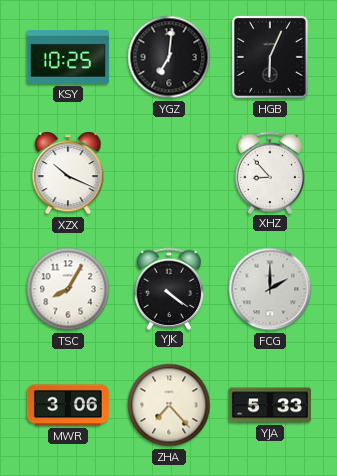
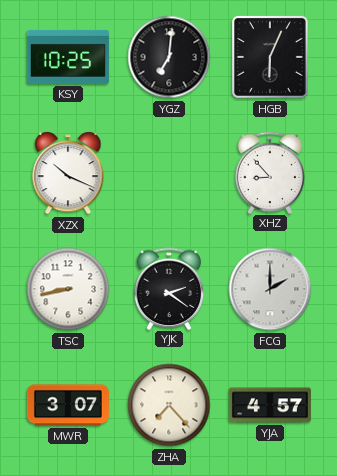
TSC: 8:05 -> 8:43
YJK: 4:21 -> 2:21
MWR: 3:06 -> 3:07
YJA: 5:33 -> 4:57
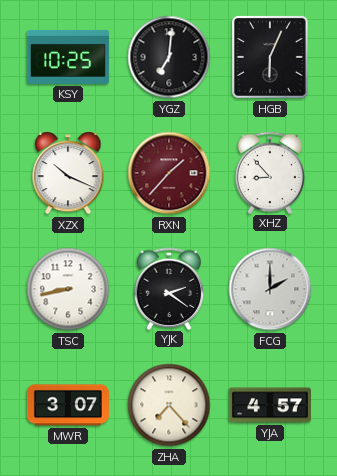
RXN: none -> 1:37
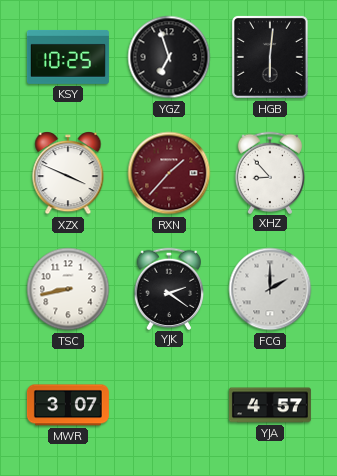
YGZ: 7:01 -> 6:57
HGB: 6:04 -> 6:01
XZX: 10:19 -> 3:49
ZHA: 7:23 -> none
